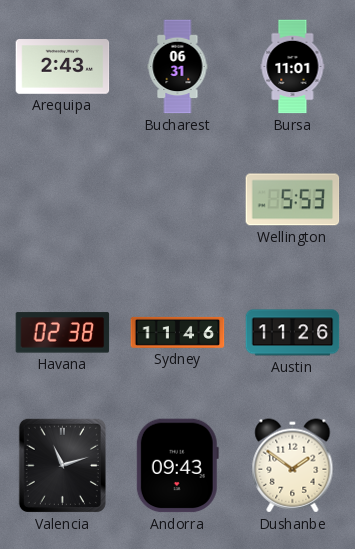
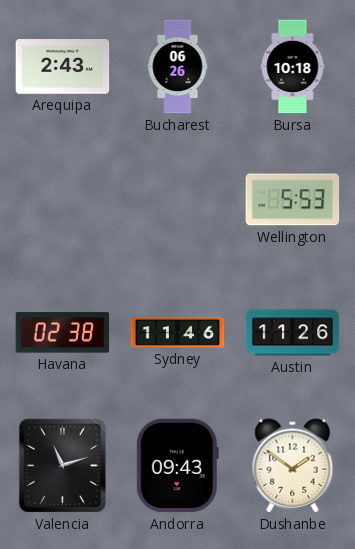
Bucharest: 06:31 -> 06:26
Bursa: 11:01 -> 10:18
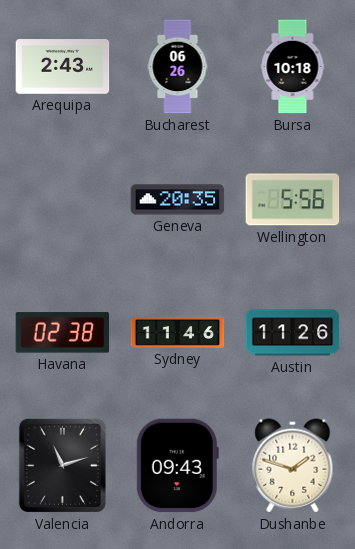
Geneva: none -> 20:35
Wellington: 5:53 -> 5:56
Dushanbe: 1:51 -> 1:48
